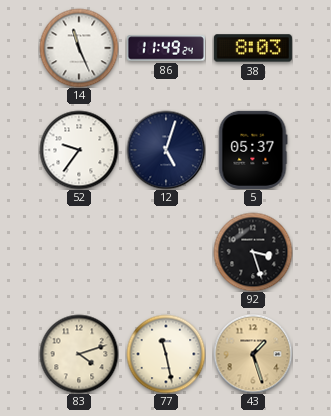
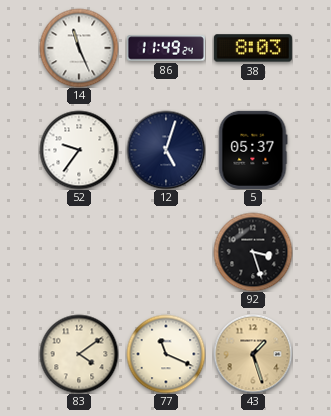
83: 4:12 -> 4:09
77: 11:28 -> 11:19
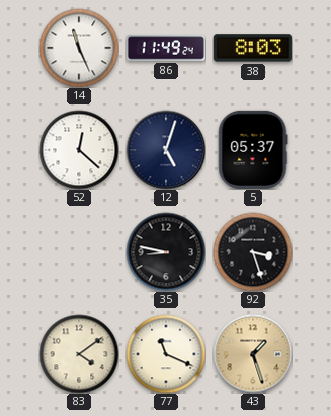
52: 9:36 -> 12:22
35: none -> 8:47
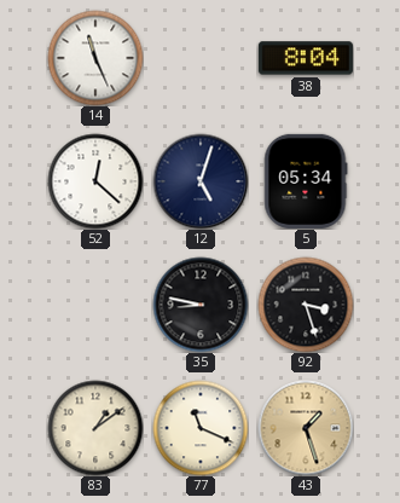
86: 11:49 -> none
38: 8:03 -> 8:04
5: 05:37 -> 05:34
83: 4:09 -> 1:09
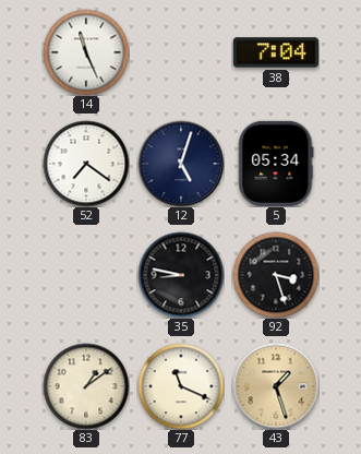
38: 8:04 -> 7:04
52: 12:22 -> 7:21
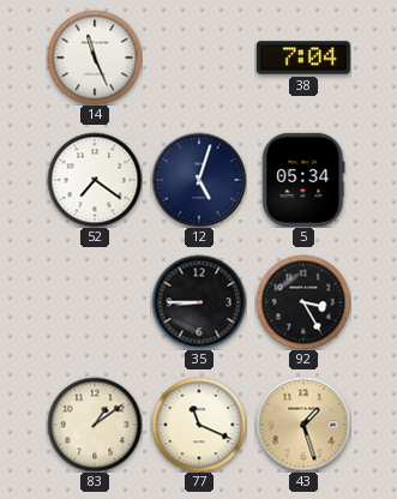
35: 8:47 -> 8:45
92: 3:27 -> 3:25
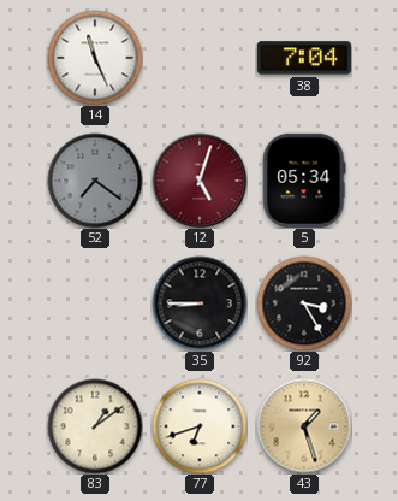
52 dial: white -> grey
12 dial: navy -> burgundy
77: 11:19 -> 6:42
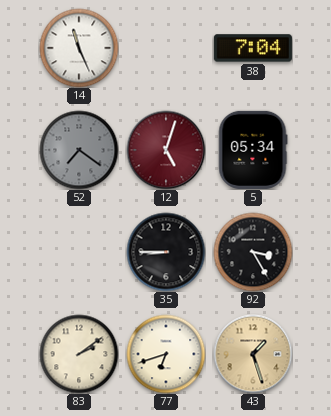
83: 1:09 -> 2:09
